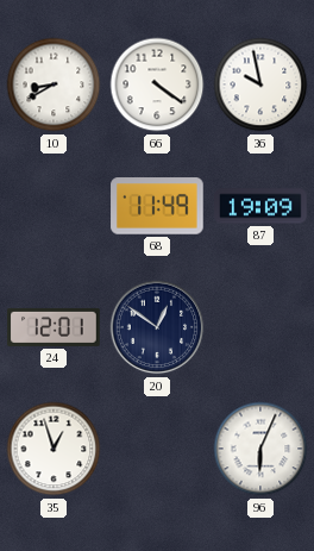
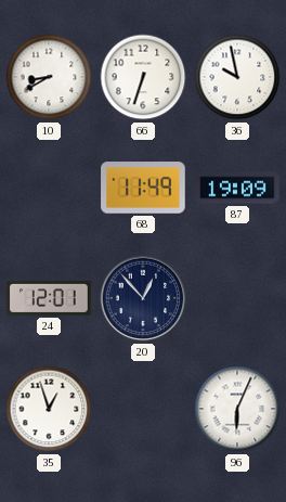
66: 4:21 -> 6:33
20: 12:51 -> 12:53
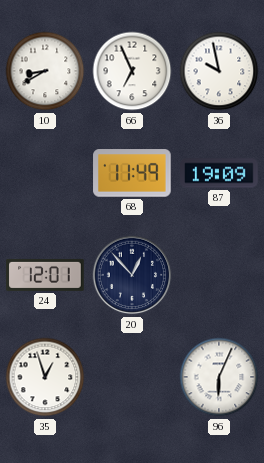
66: 6:33 -> 6:56
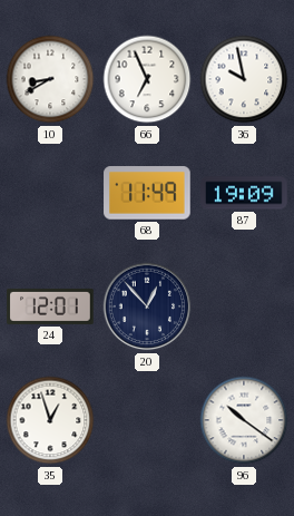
96: 6:04 -> 10:21
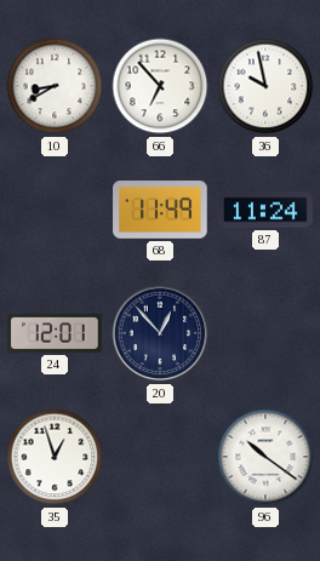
66: 6:56 -> 6:53
87: 19:09 -> 11:24
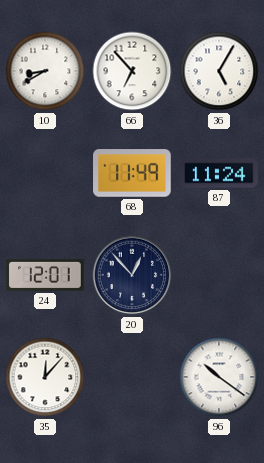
36: 9:58 -> 5:05
35: 12:57 -> 12:07
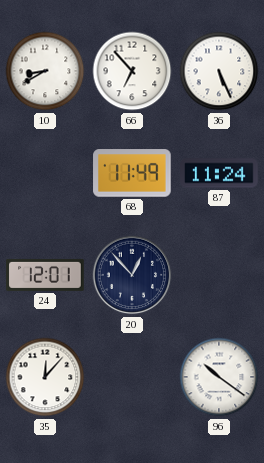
36: 5:05 -> 5:26
